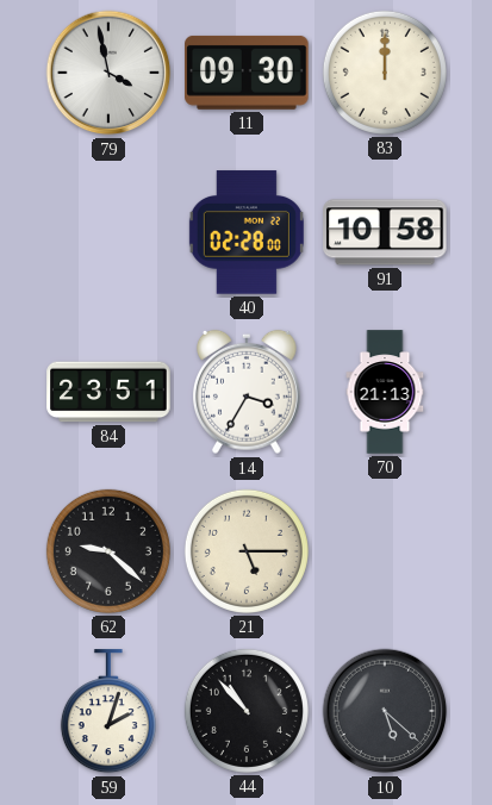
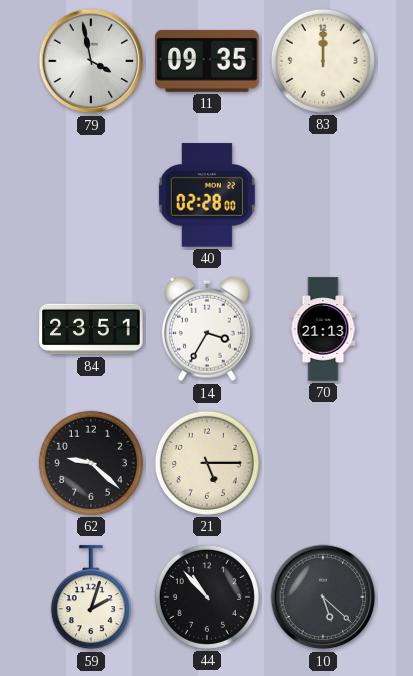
11: 09:30 -> 09:35
91: 10:58 -> none
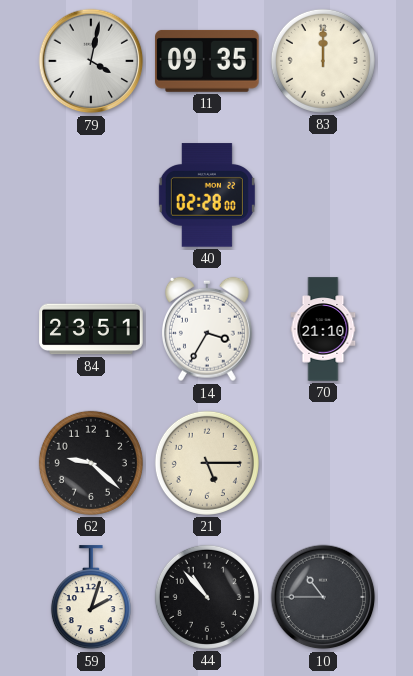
79: 3:58 -> 4:02
70: 21:13 -> 21:10
10: 5:22 -> 10:45
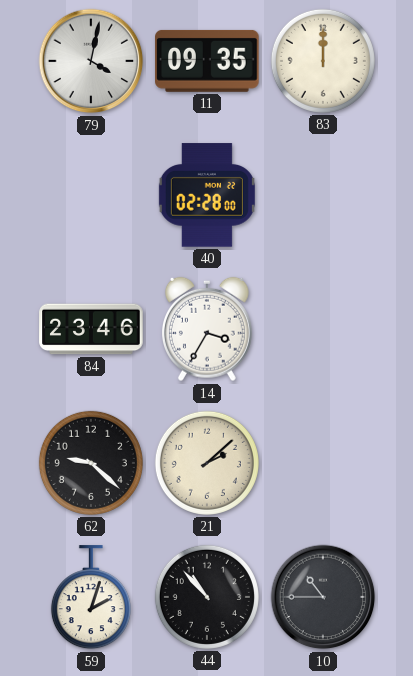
84: 23:51 -> 23:46
70: 21:10 -> none
21: 5:15 -> 2:08
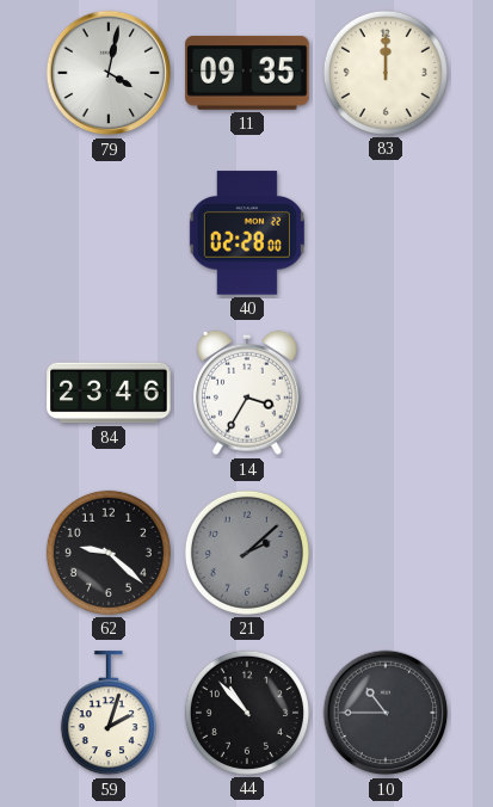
21 dial: cream -> grey
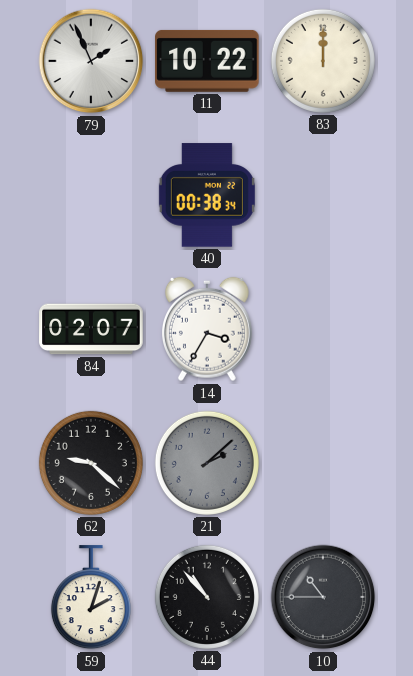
79: 4:02 -> 1:56
11: 09:35 -> 10:22
40: 02:28 -> 00:38
84: 23:46 -> 02:07
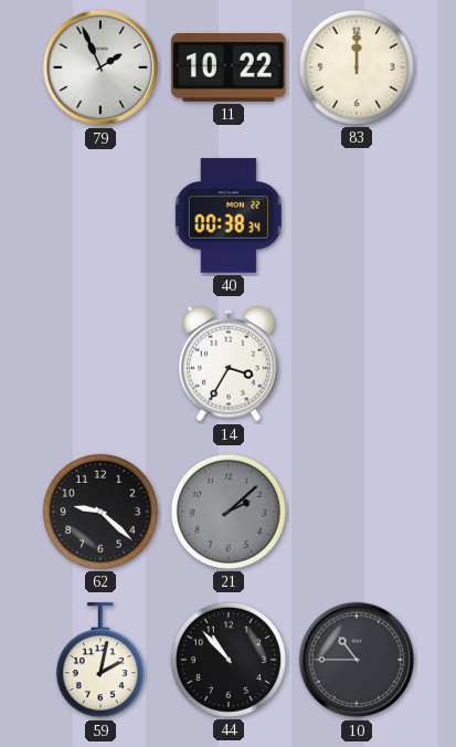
84: 02:07 -> none
59: 2:03 -> 2:02
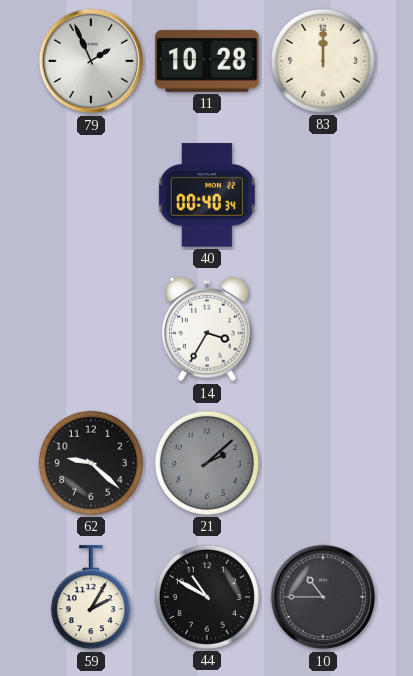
11: 10:22 -> 10:28
40: 00:38 -> 00:40
59: 2:02 -> 2:05
44: 10:53 -> 10:50
